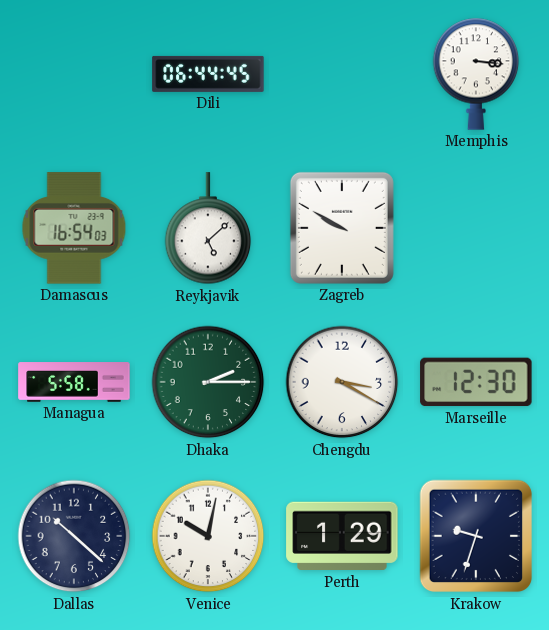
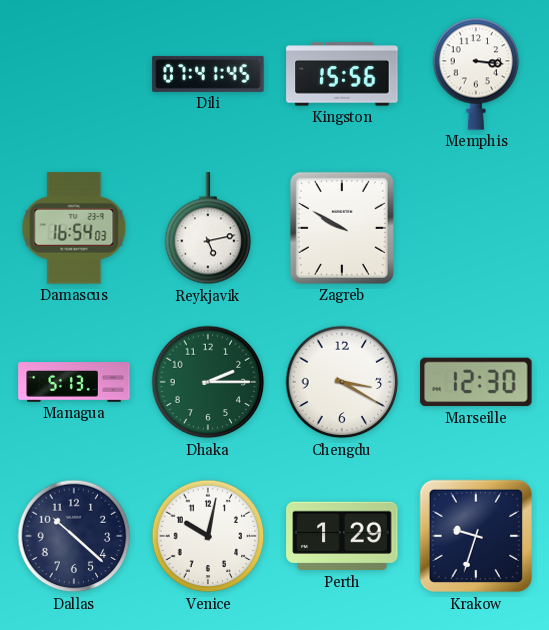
Dili: 06:44 -> 07:41
Kingston: none -> 15:56
Reykjavik: 5:08 -> 5:13
Managua: 5:58 -> 5:13
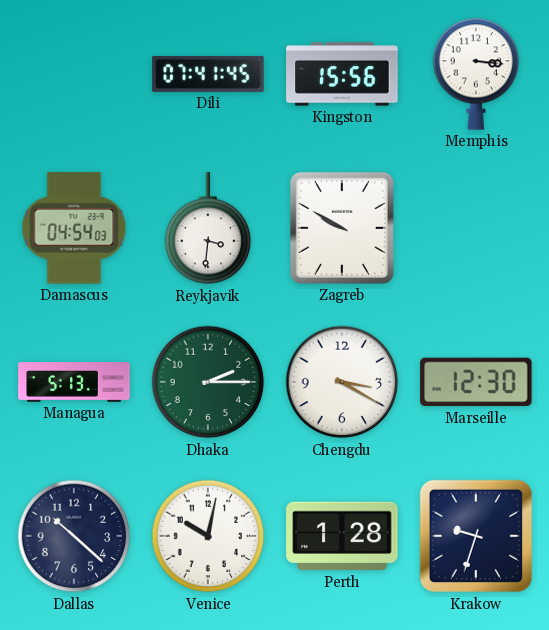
Damascus: 16:54 -> 04:54
Reykjavik: 5:13 -> 3:31
Perth: 1:29 -> 1:28
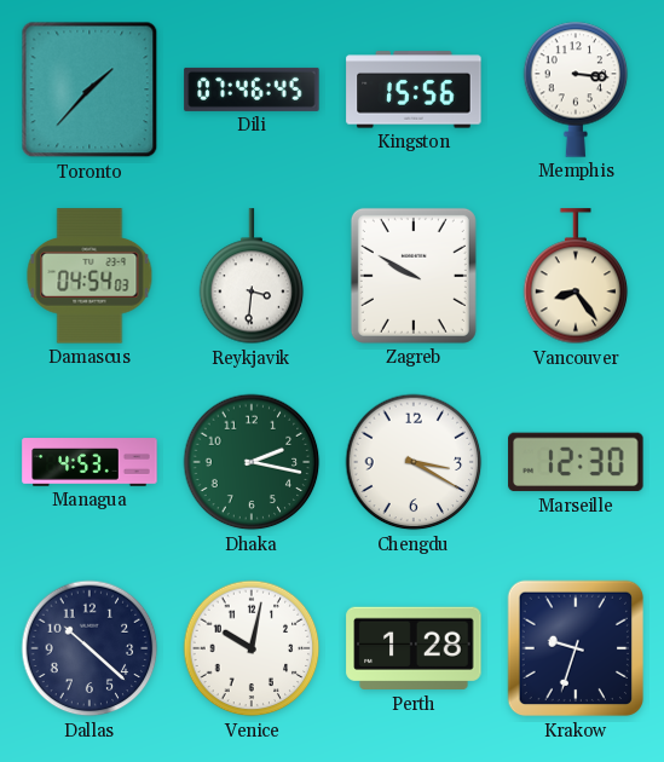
Toronto: none -> 1:37
Dili: 07:41 -> 07:46
Vancouver: none -> 8:24
Managua: 5:13 -> 4:53
Dhaka: 2:15 -> 2:17
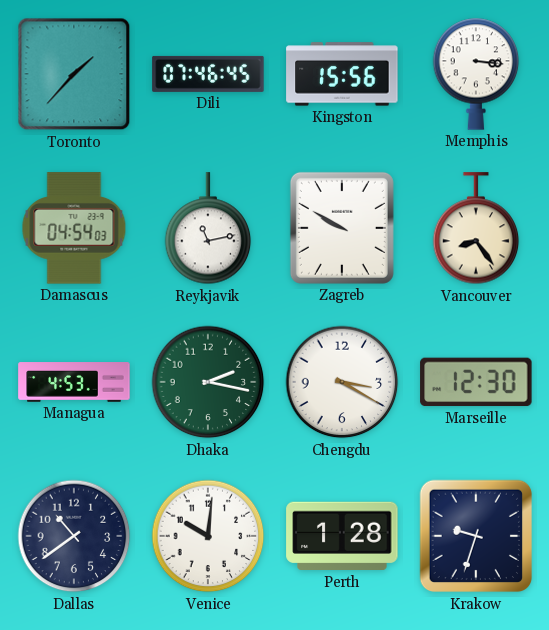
Reykjavik: 3:31 -> 11:13
Dallas: 10:22 -> 10:39
Venice: 10:02 -> 10:01
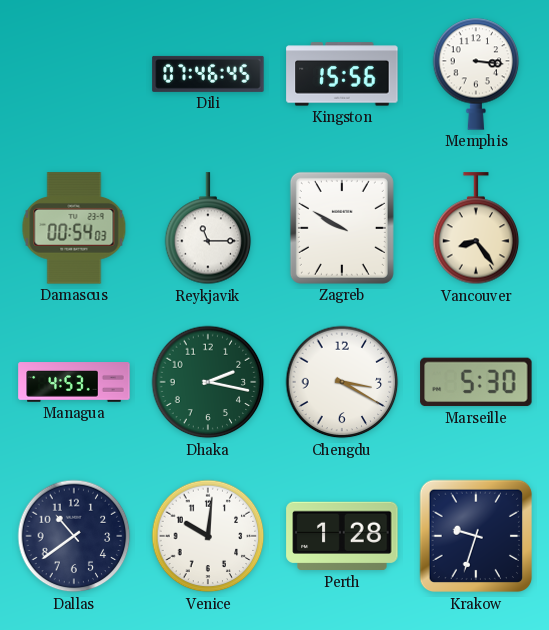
Toronto: 1:37 -> none
Damascus: 04:54 -> 00:54
Reykjavik: 11:13 -> 11:15
Marseille: 12:30 -> 5:30
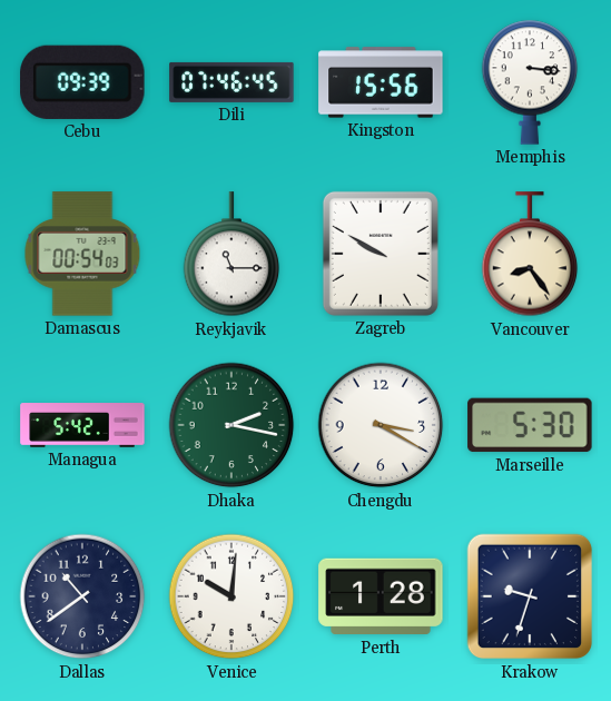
Cebu: none -> 09:39
Managua: 4:53 -> 5:42
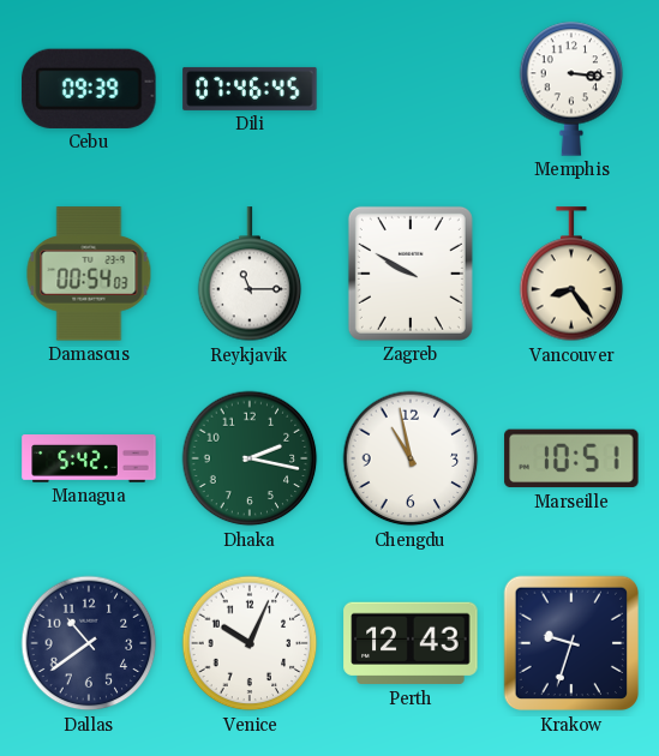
Kingston: 15:56 -> none
Chengdu: 3:20 -> 10:58
Marseille: 5:30 -> 10:51
Venice: 10:01 -> 10:04
Perth: 1:28 -> 12:43
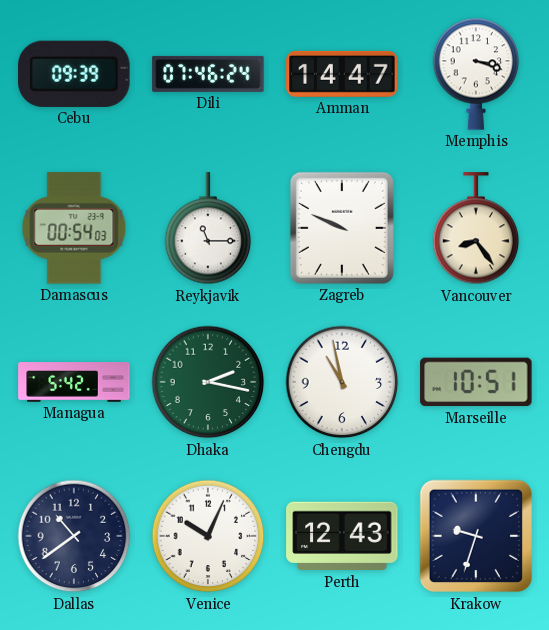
Dili: 07:46:45 -> 07:46:24
Amman: none -> 14:47
Memphis: 3:16 -> 3:18
Zagreb: 9:50 -> 9:49
